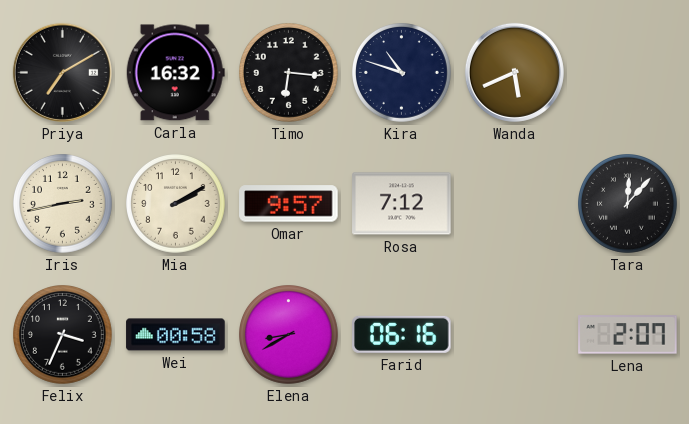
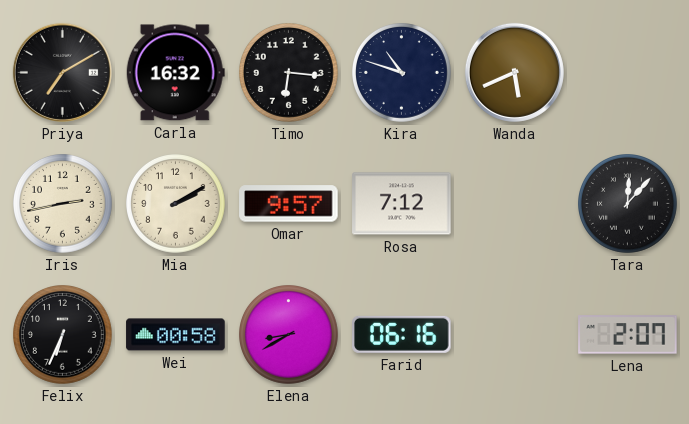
Felix: 3:34 -> 6:34
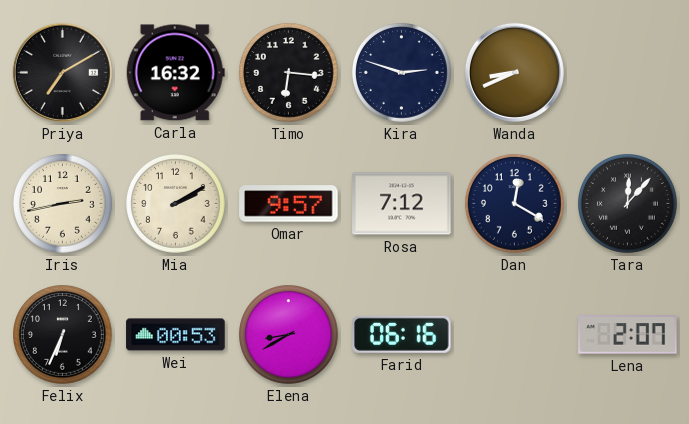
Kira: 10:48 -> 2:48
Wanda: 5:41 -> 8:41
Dan: none -> 12:20
Wei: 00:58 -> 00:53
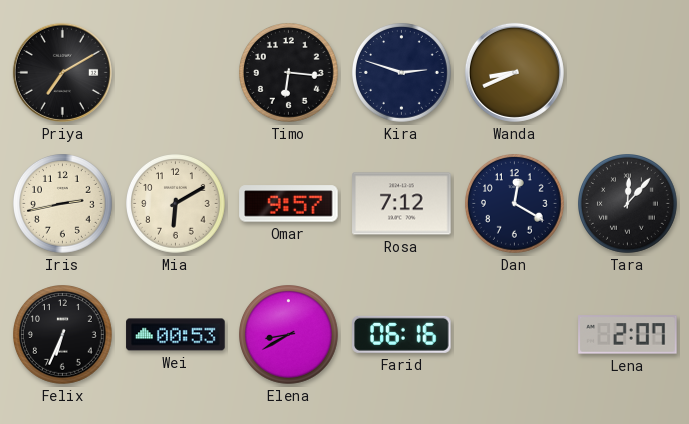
Carla: 16:32 -> none
Mia: 2:10 -> 6:10
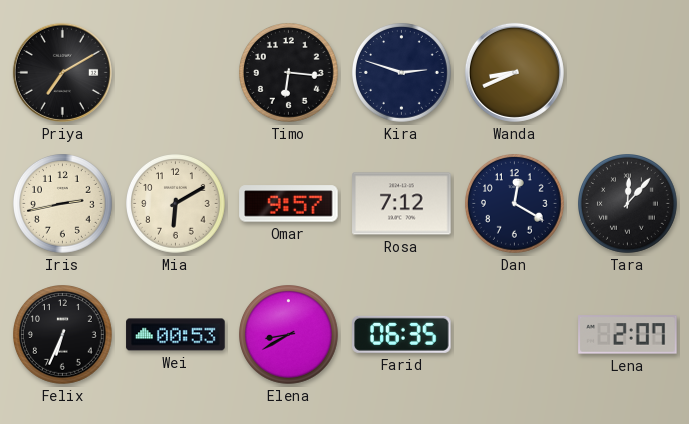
Farid: 06:16 -> 06:35
